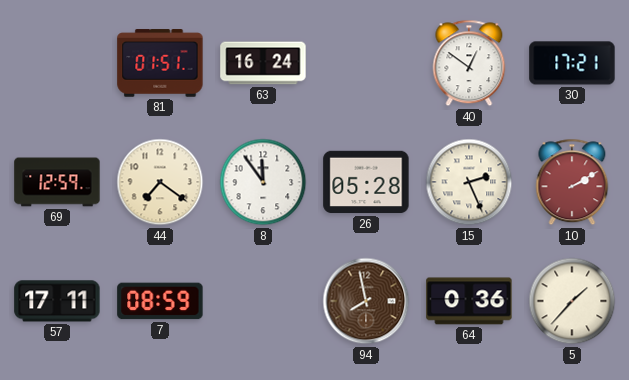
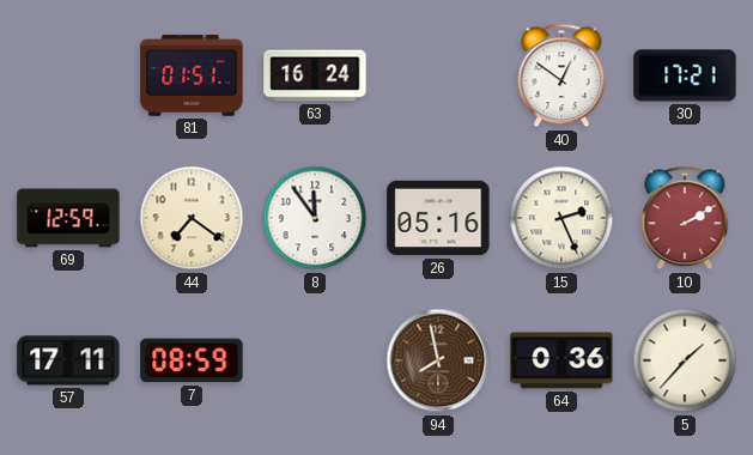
26: 05:28 -> 05:16
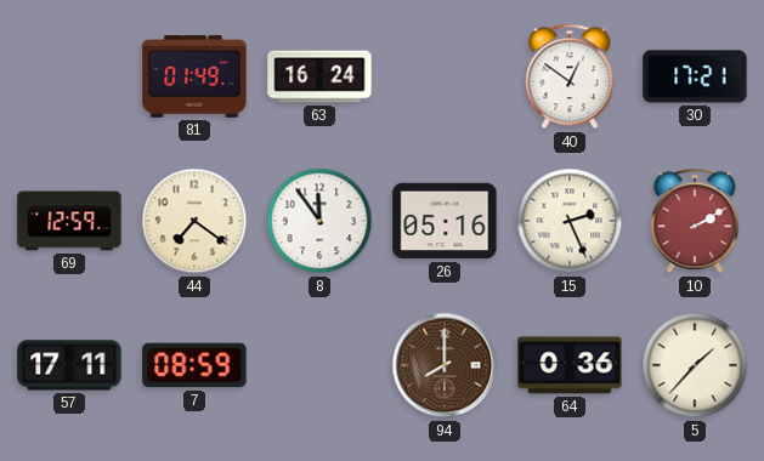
81: 01:51 -> 01:49
94: 7:58 -> 8:00
